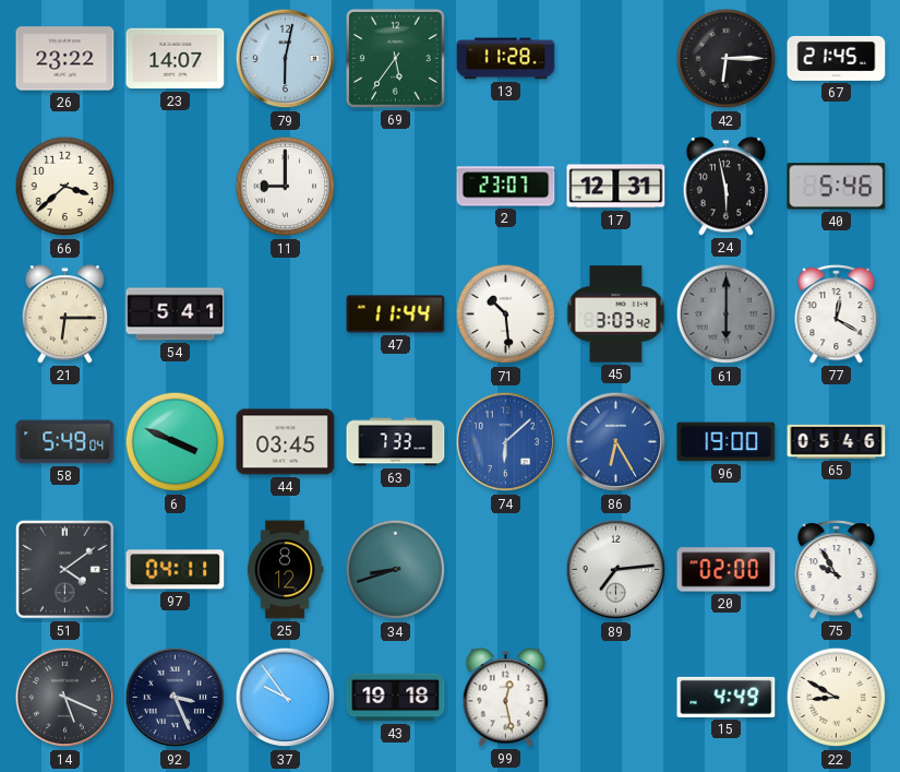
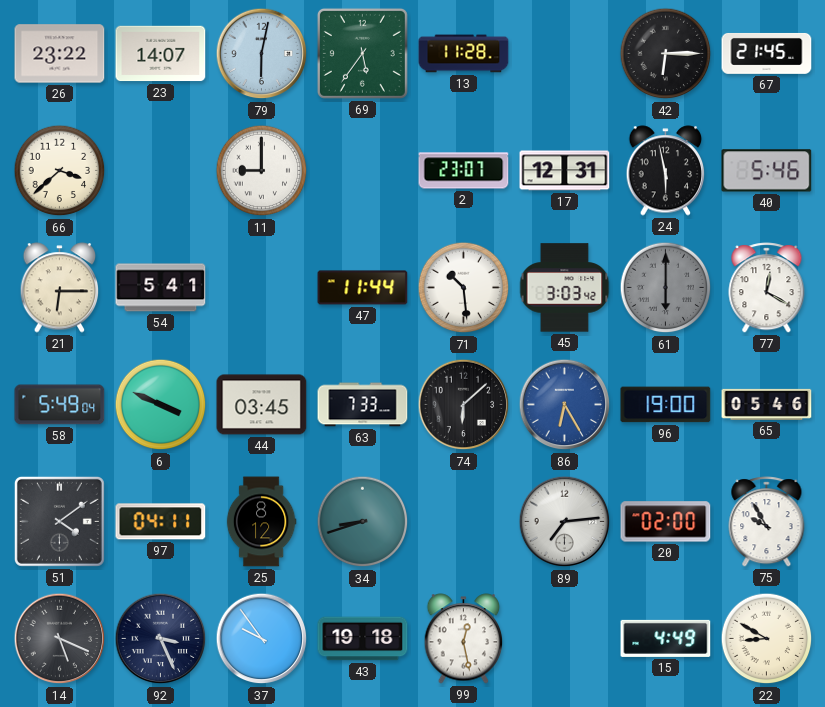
74 dial: blue -> black
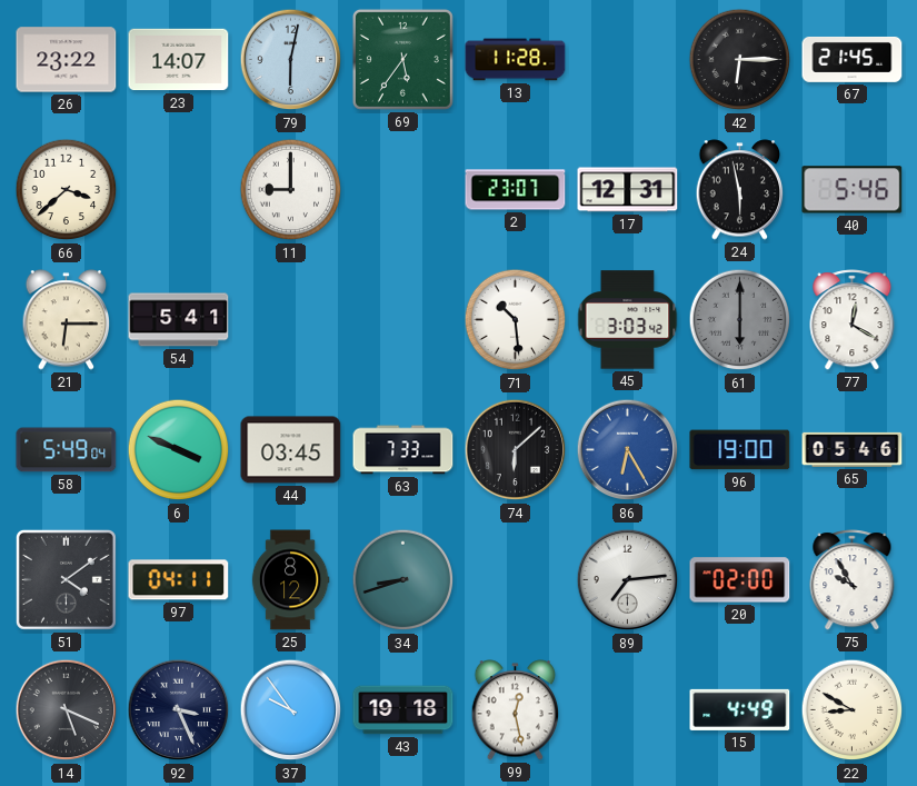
47: 11:44 -> none
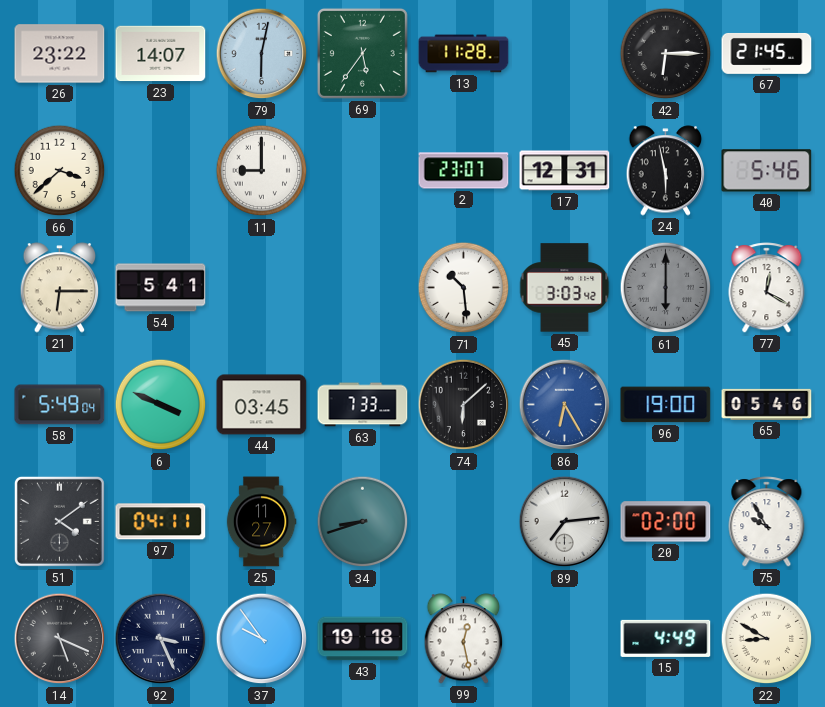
25: 8:12 -> 11:27
